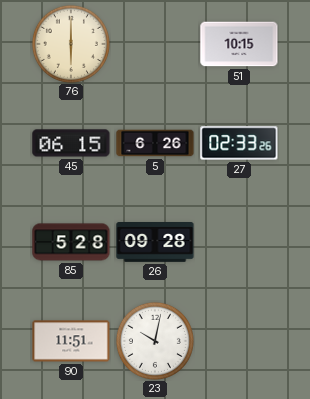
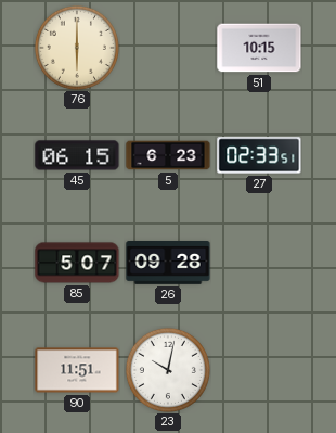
5: 6:26 -> 6:23
27: 02:33:26 -> 02:33:51
85: 5:28 -> 5:07
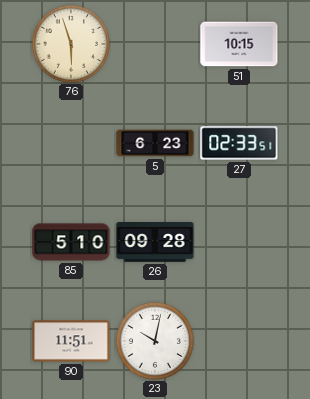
76: 6:00 -> 5:57
45: 06:15 -> none
85: 5:07 -> 5:10
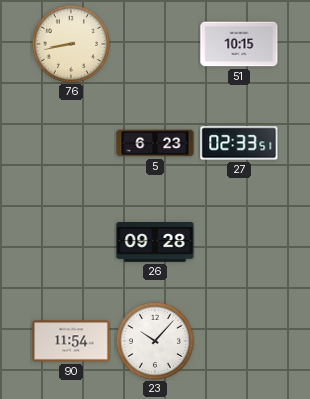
76: 5:57 -> 8:43
85: 5:10 -> none
90: 11:51 -> 11:54
23: 10:02 -> 10:07
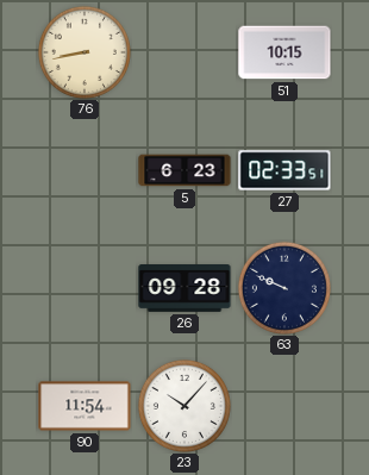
63: none -> 9:49
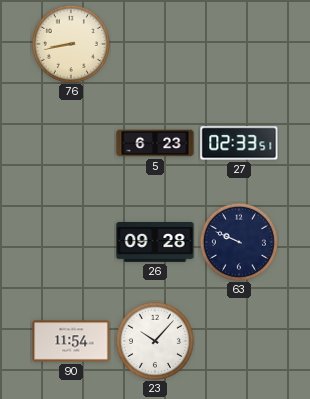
51: 10:15 -> none
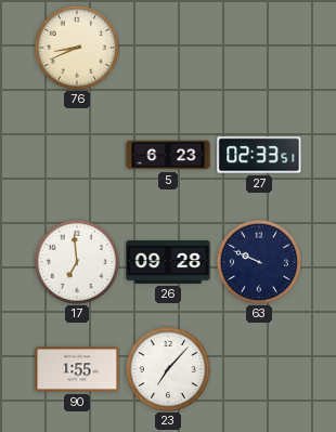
76: 8:43 -> 8:41
17: none -> 6:59
90: 11:54 -> 1:55
23: 10:07 -> 7:07
